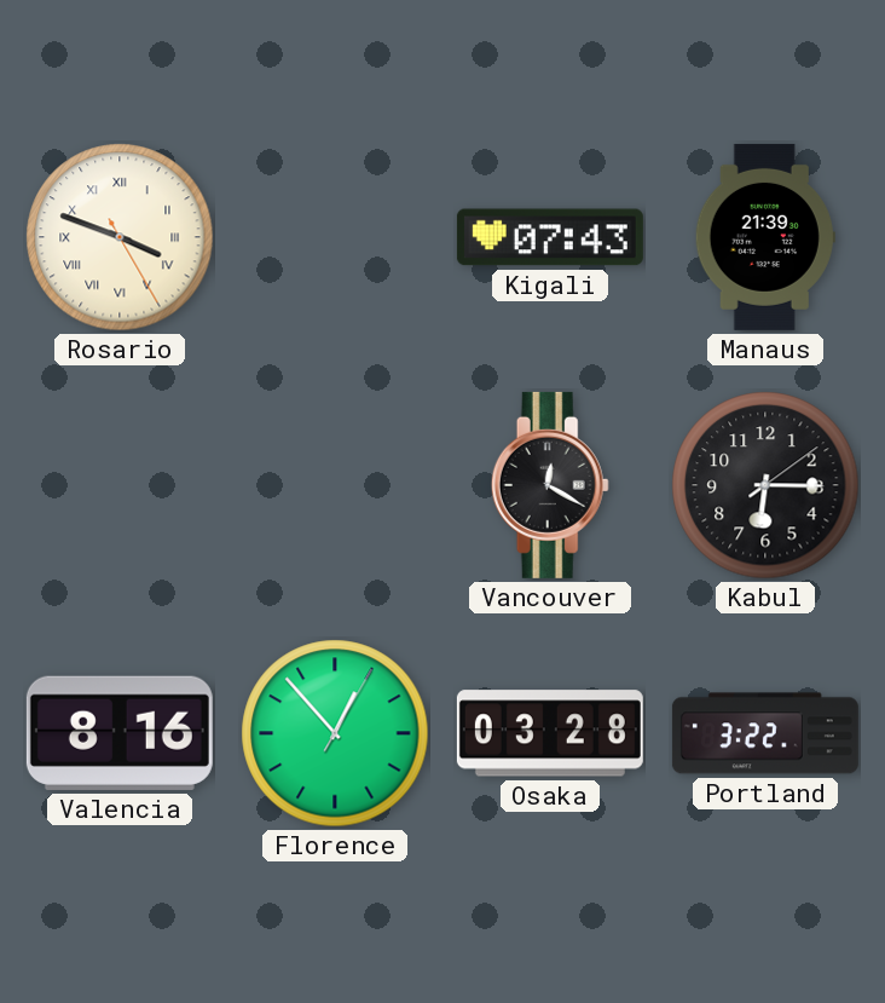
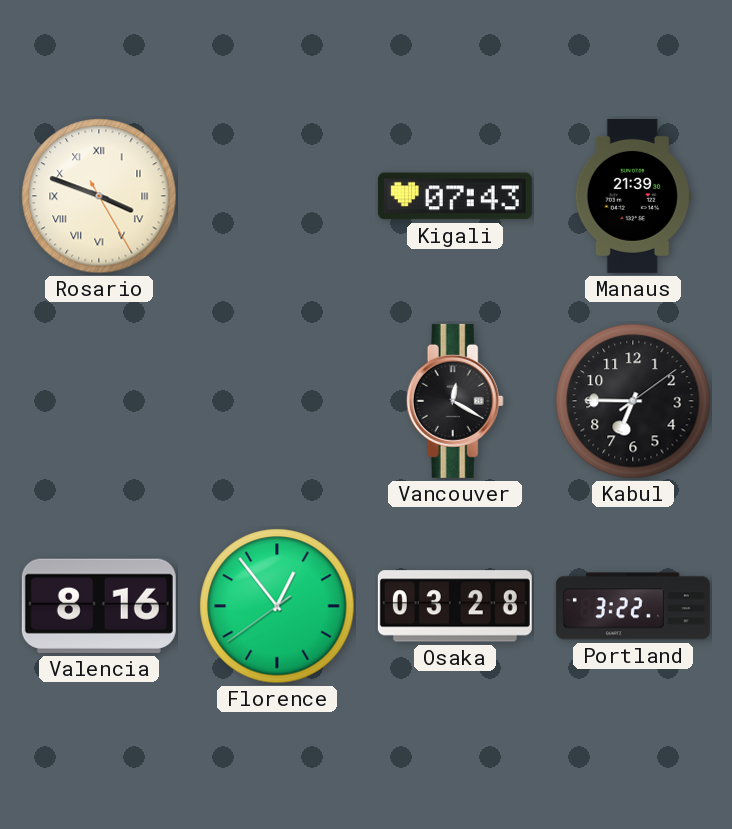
Kabul: 6:15 -> 6:45
Florence: 12:53:05 -> 12:53:39
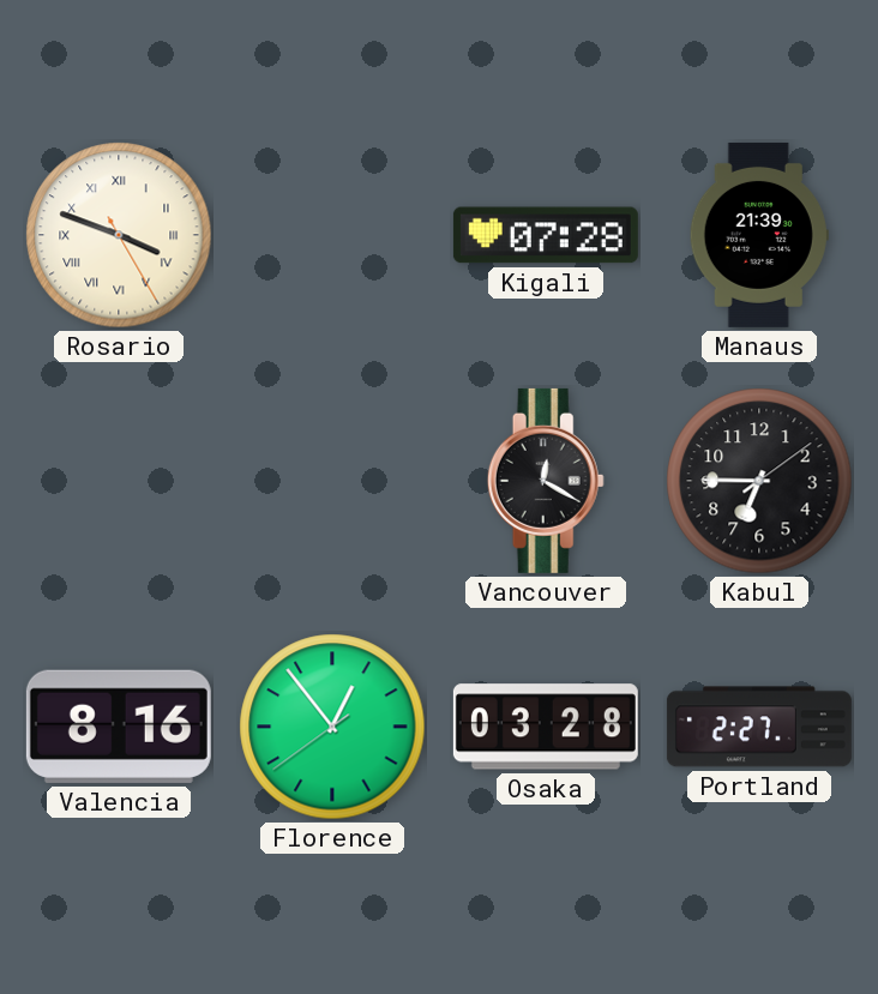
Kigali: 07:43 -> 07:28
Portland: 3:22 -> 2:27
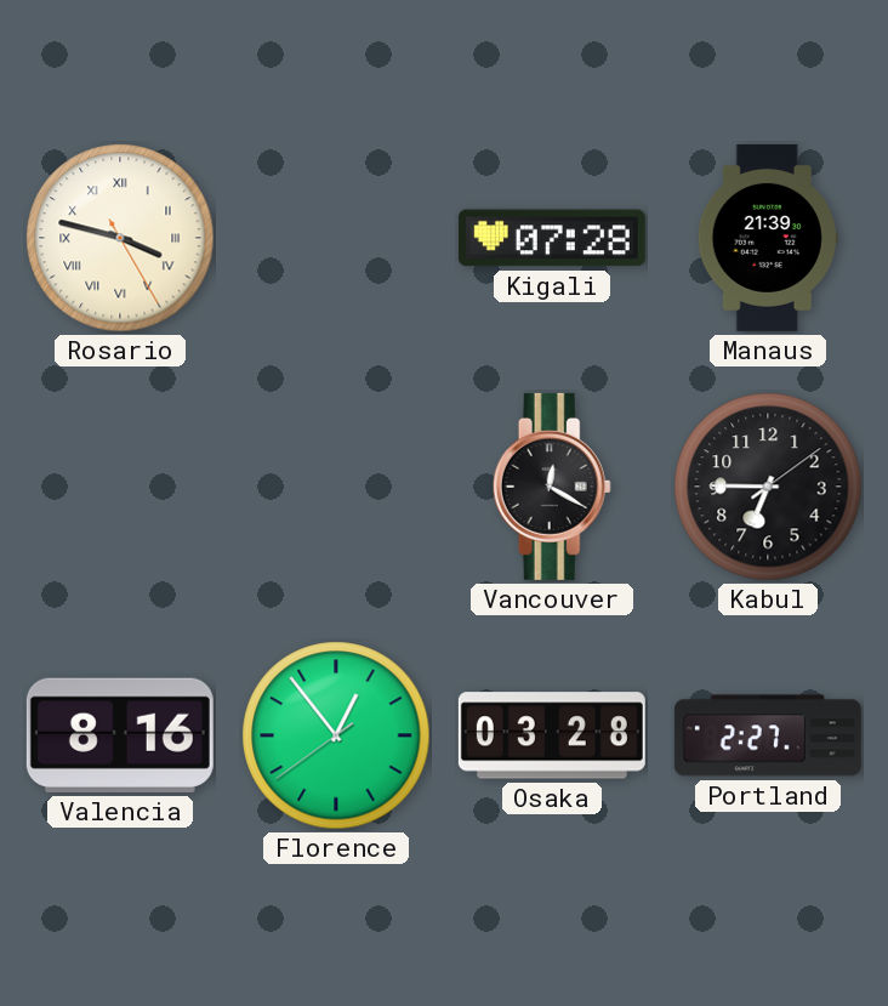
Rosario: 3:48 -> 3:47
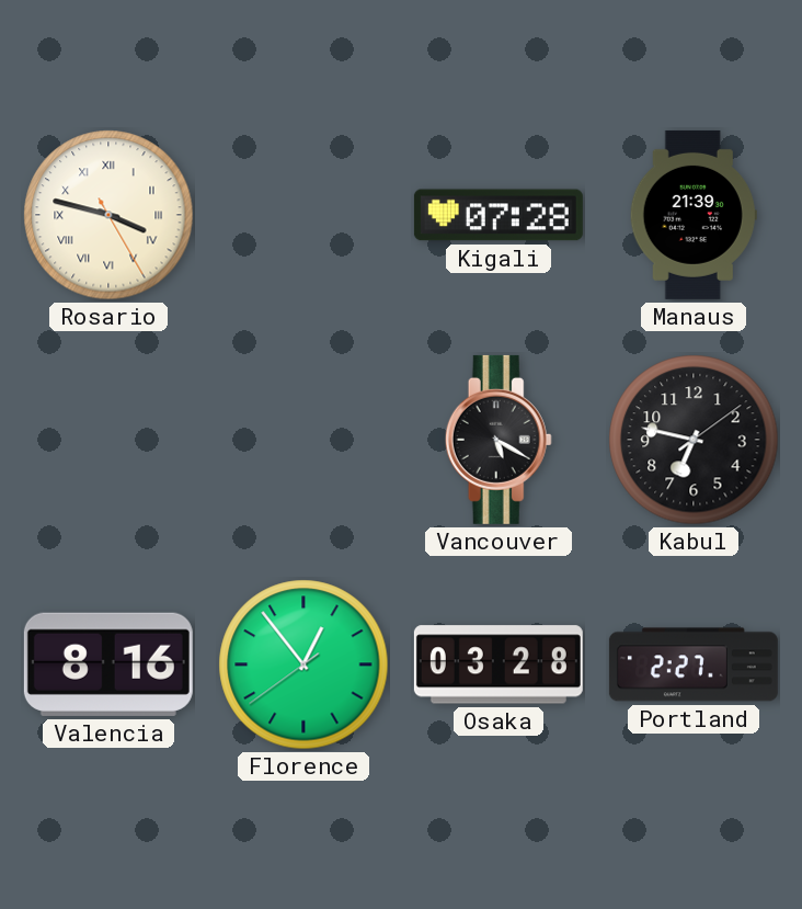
Vancouver: 12:20 -> 5:20
Kabul: 6:45 -> 6:47
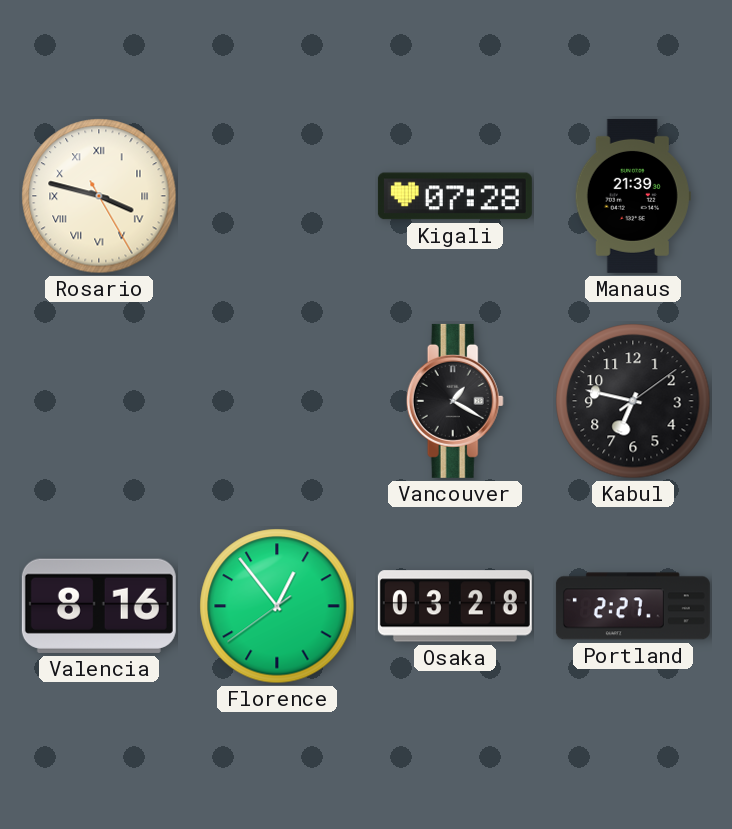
Vancouver: 5:20 -> 1:20
